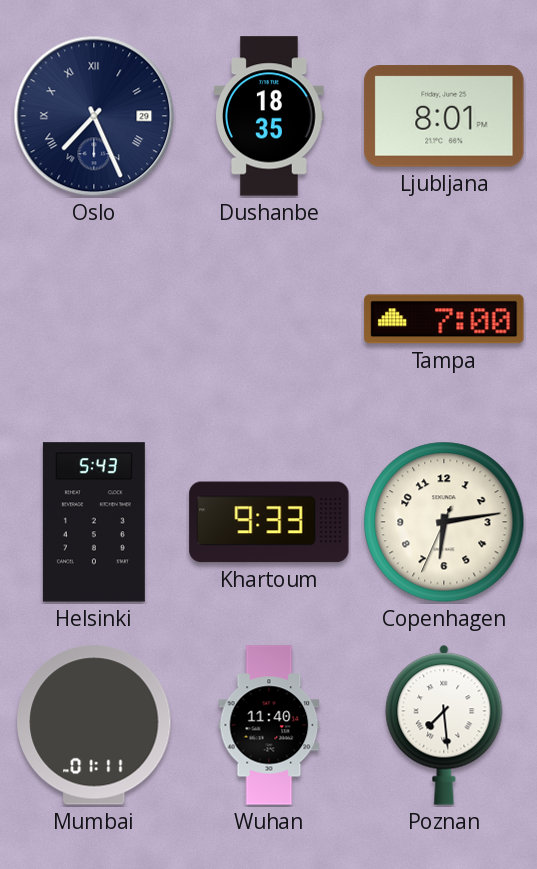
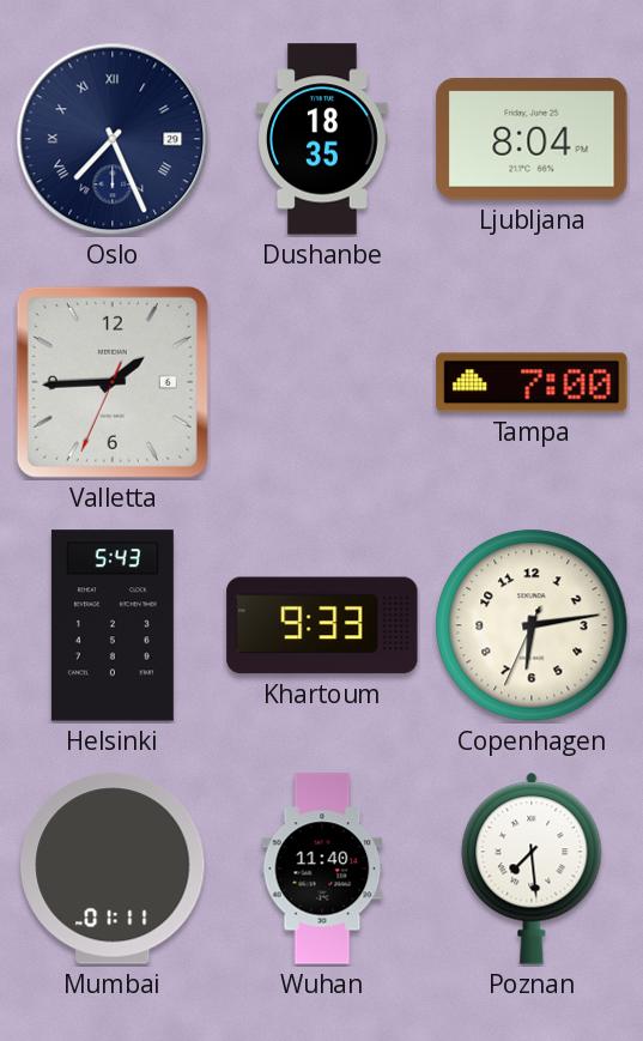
Ljubljana: 8:01 -> 8:04
Valletta: none -> 1:44
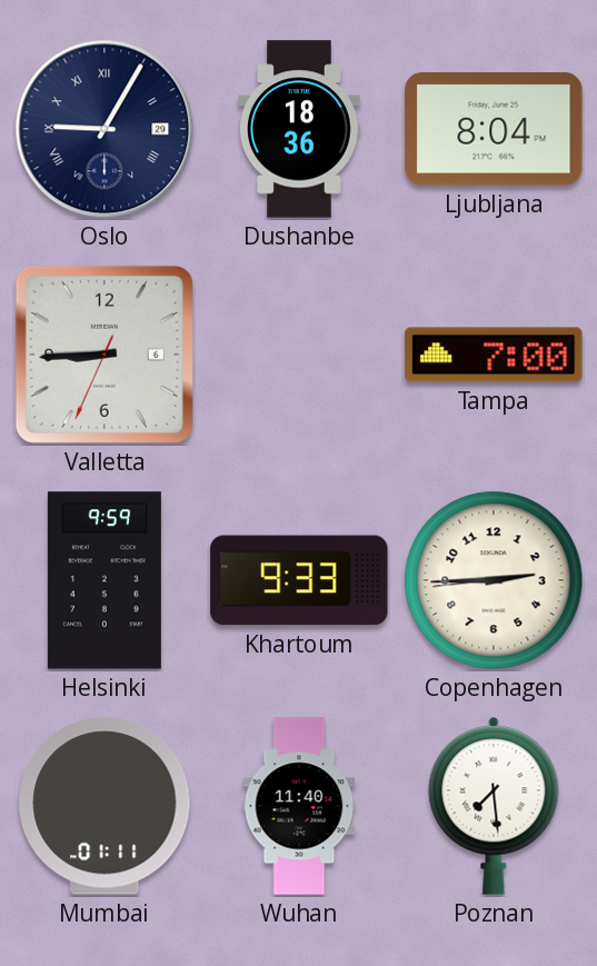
Oslo: 7:26 -> 9:05
Dushanbe: 18:35 -> 18:36
Valletta: 1:44 -> 8:44
Helsinki: 5:43 -> 9:59
Copenhagen: 6:13 -> 2:44
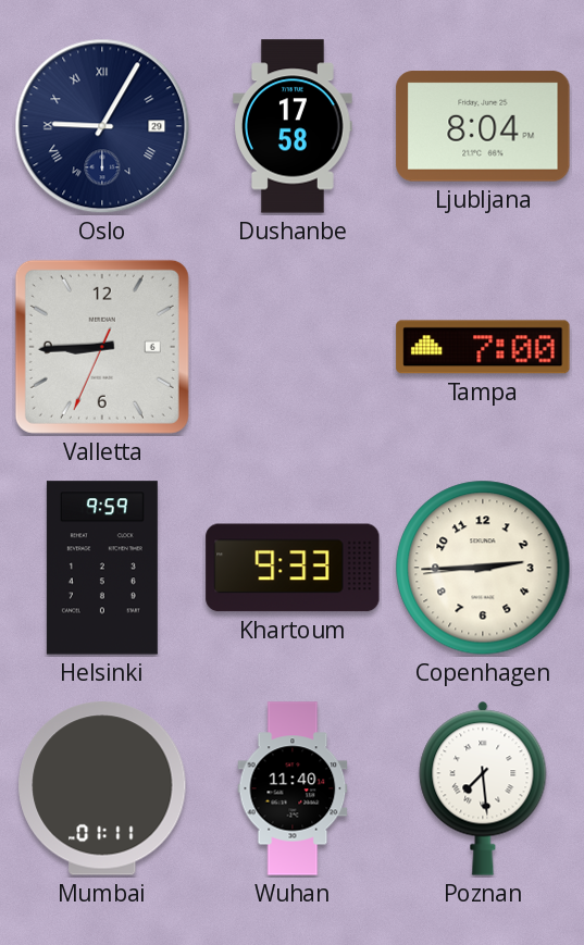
Dushanbe: 18:36 -> 17:58
